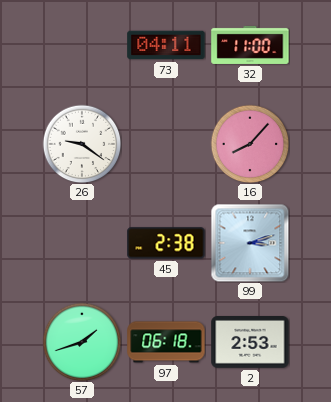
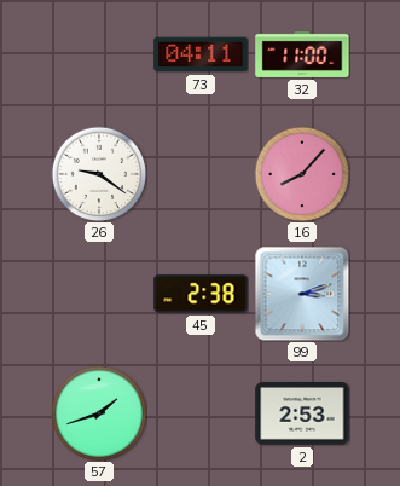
97: 06:18 -> none
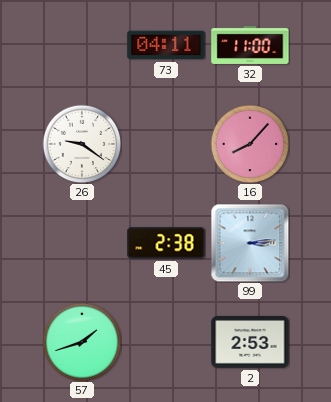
99: 3:12 -> 3:14
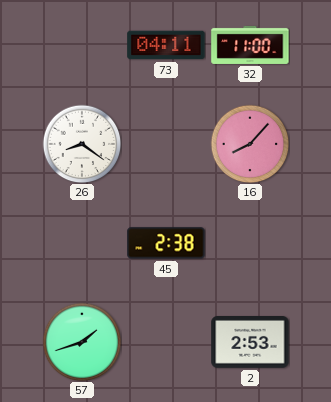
26: 9:21 -> 8:21
99: 3:14 -> none
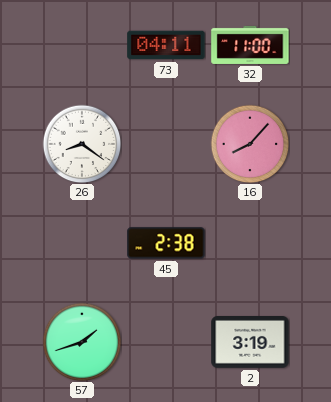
2: 2:53 -> 3:19
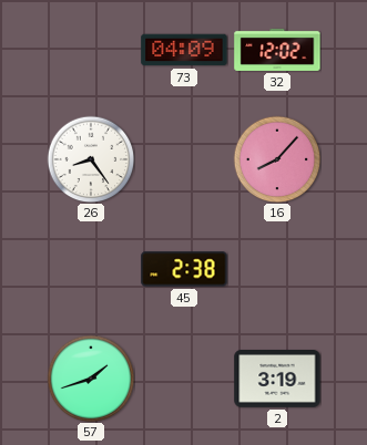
73: 04:11 -> 04:09
32: 11:00 -> 12:02
26: 8:21 -> 8:24
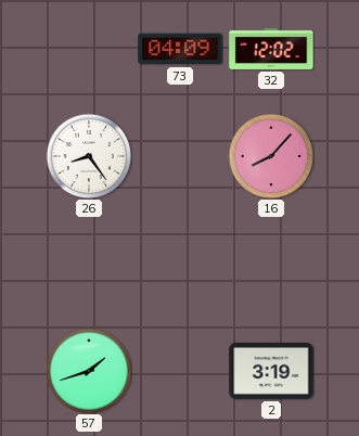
45: 2:38 -> none
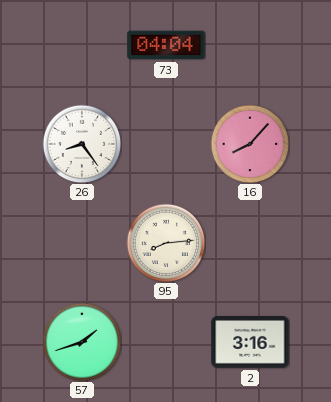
73: 04:09 -> 04:04
32: 12:02 -> none
95: none -> 8:14
2: 3:19 -> 3:16
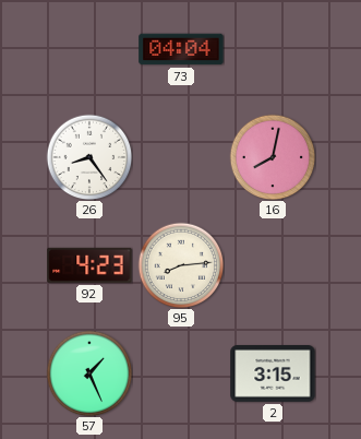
16: 8:07 -> 8:02
92: none -> 4:23
57: 1:42 -> 1:26
2: 3:16 -> 3:15
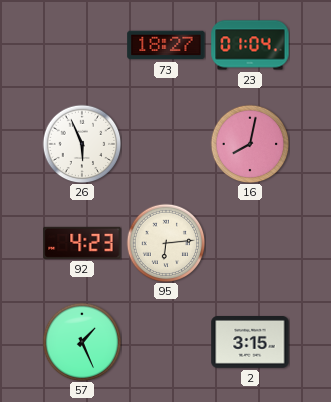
73: 04:04 -> 18:27
23: none -> 01:04
26: 8:24 -> 5:56
95: 8:14 -> 6:14
